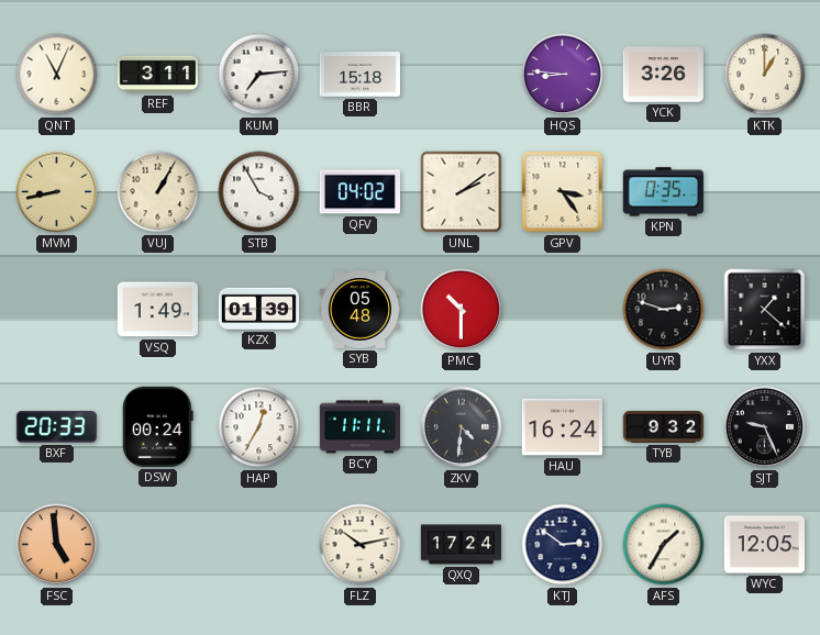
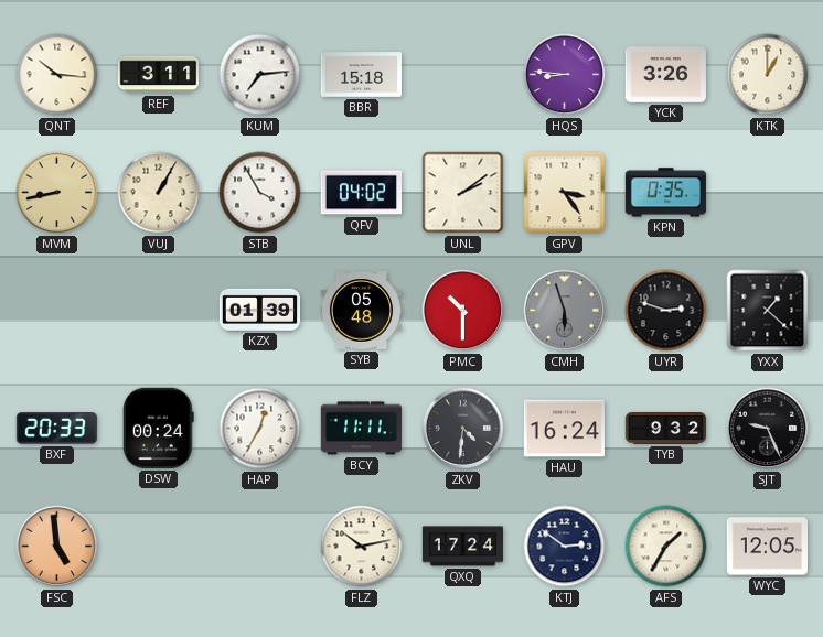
QNT: 11:04 -> 10:16
VSQ: 1:49 -> none
CMH: none -> 5:57
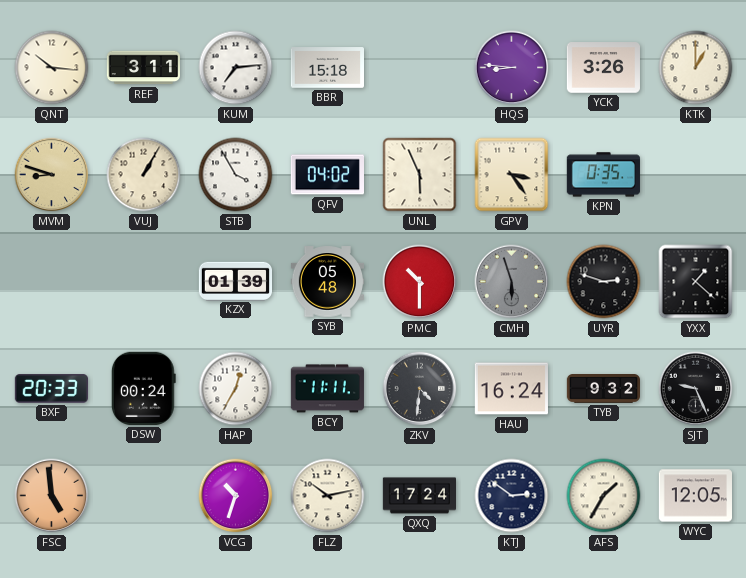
MVM: 8:43 -> 8:48
UNL: 2:09 -> 5:56
VCG: none -> 10:33
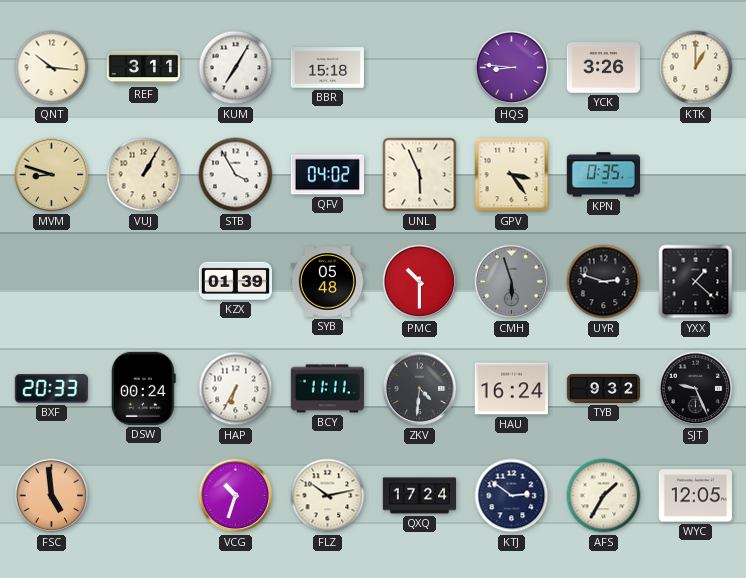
KUM: 7:14 -> 7:05
HAP: 12:35 -> 6:35
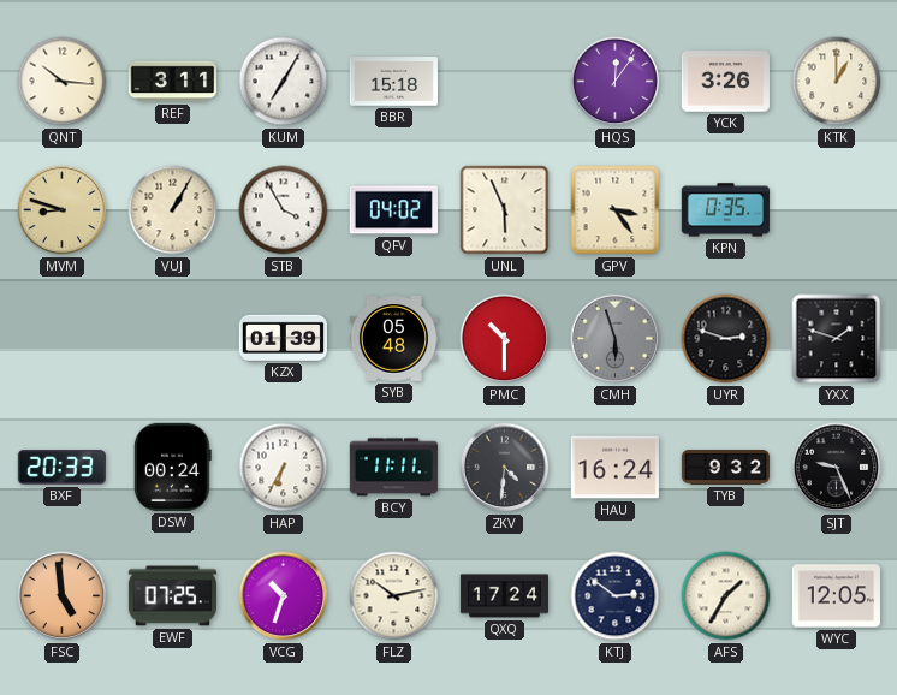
HQS: 8:46 -> 12:06
YXX: 1:22 -> 1:48
EWF: none -> 07:25
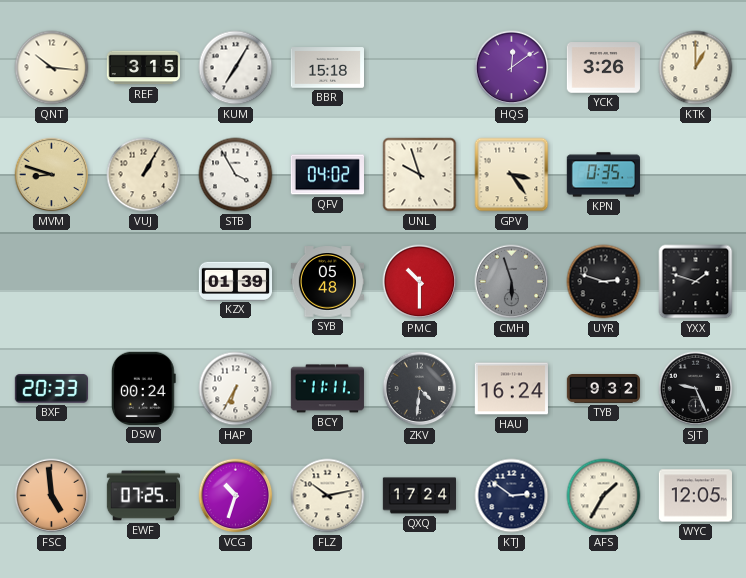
REF: 3:11 -> 3:15
HQS: 12:06 -> 12:09
UNL: 5:56 -> 9:57
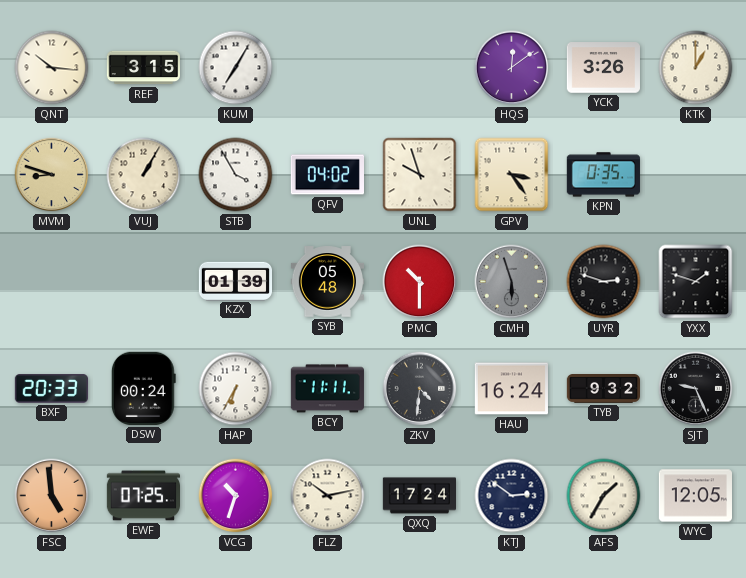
BBR: 15:18 -> none
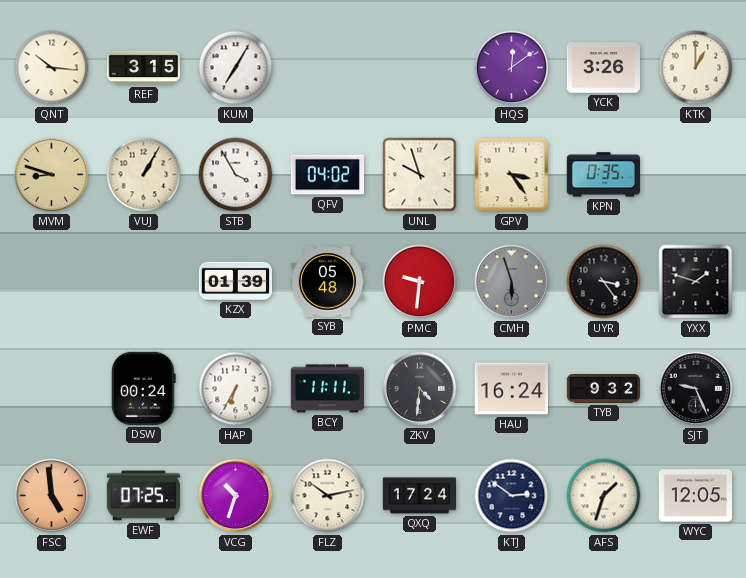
PMC: 10:30 -> 9:31
UYR: 2:48 -> 3:24
BXF: 20:33 -> none
AFS: 1:35 -> 1:33
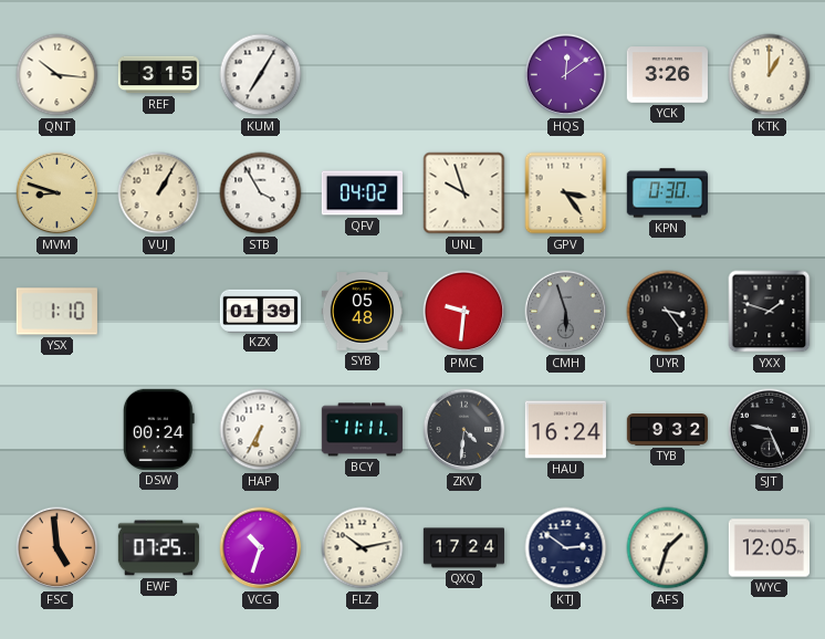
KPN: 0:35 -> 0:30
YSX: none -> 1:10
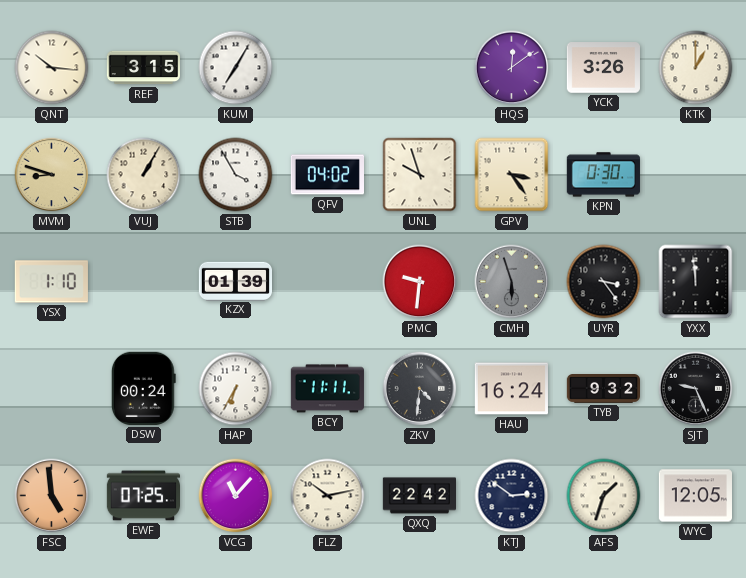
SYB: 05:48 -> none
YXX: 1:48 -> 11:59
VCG: 10:33 -> 11:07
QXQ: 17:24 -> 22:42
